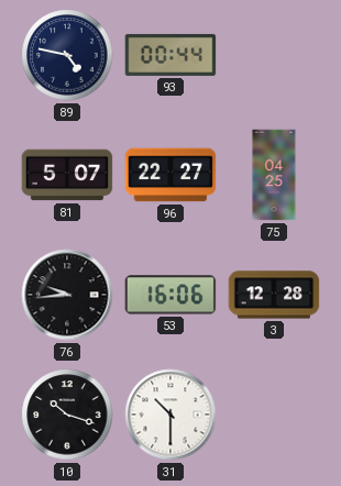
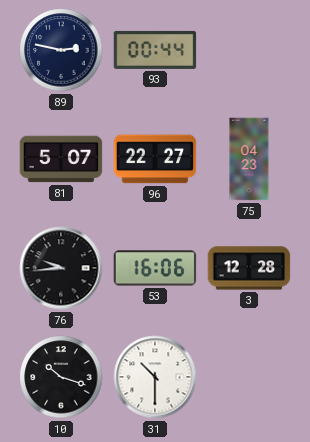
89: 4:47 -> 2:47
75: 04:25 -> 04:23
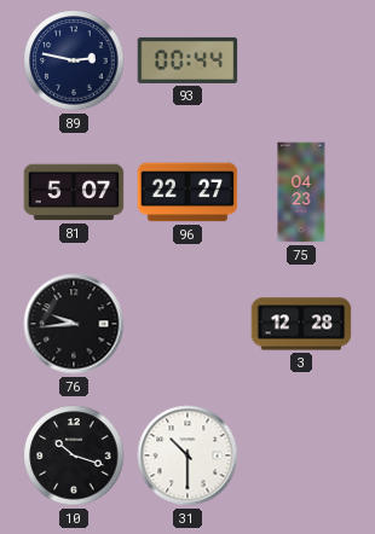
53: 16:06 -> none
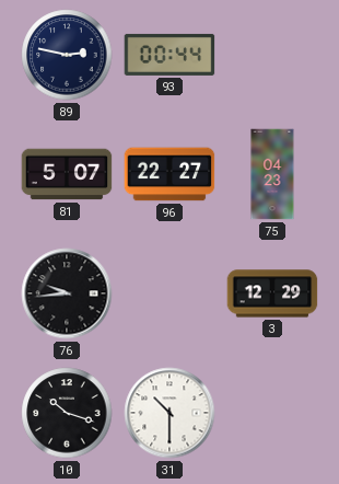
3: 12:28 -> 12:29
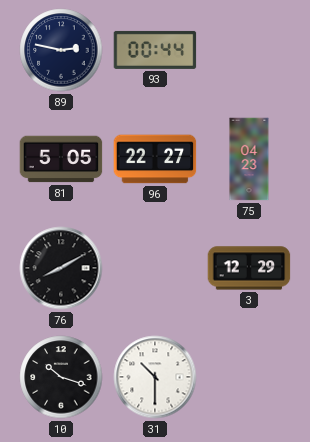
81: 5:07 -> 5:05
76: 9:44 -> 8:10
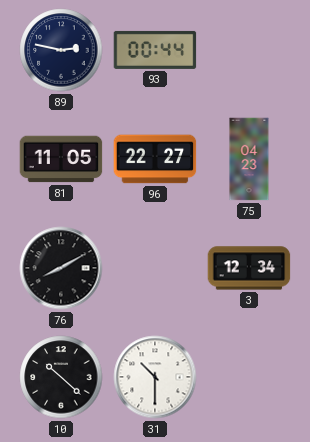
81: 5:05 -> 11:05
3: 12:29 -> 12:34
10: 10:18 -> 10:22
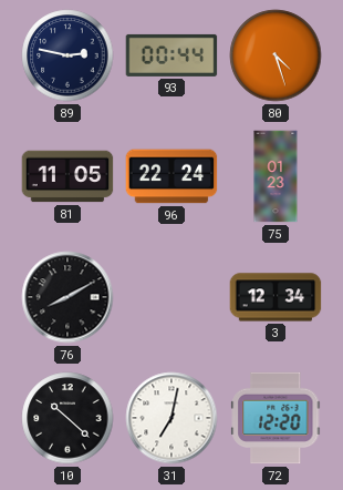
80: none -> 4:27
96: 22:27 -> 22:24
75: 04:23 -> 01:23
31: 10:30 -> 7:02
72: none -> 12:20
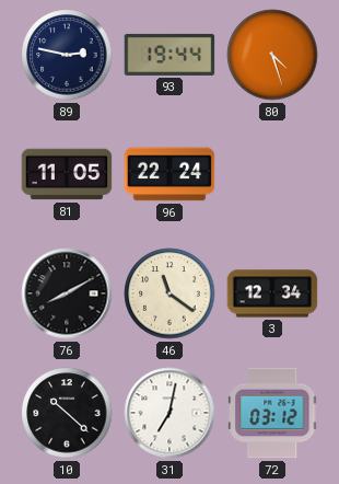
93: 00:44 -> 19:44
75: 01:23 -> none
46: none -> 11:21
72: 12:20 -> 03:12
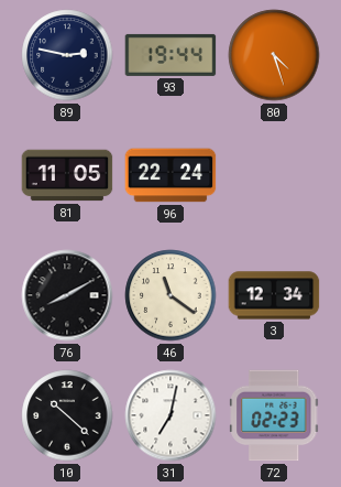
72: 03:12 -> 02:23
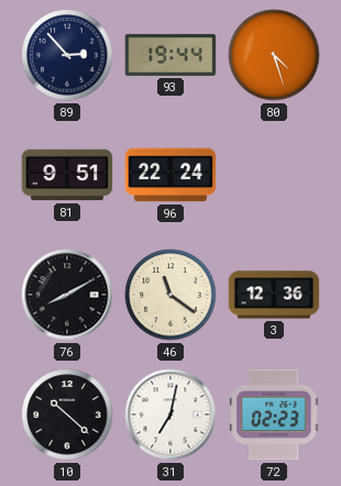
89: 2:47 -> 2:53
81: 11:05 -> 9:51
3: 12:34 -> 12:36
